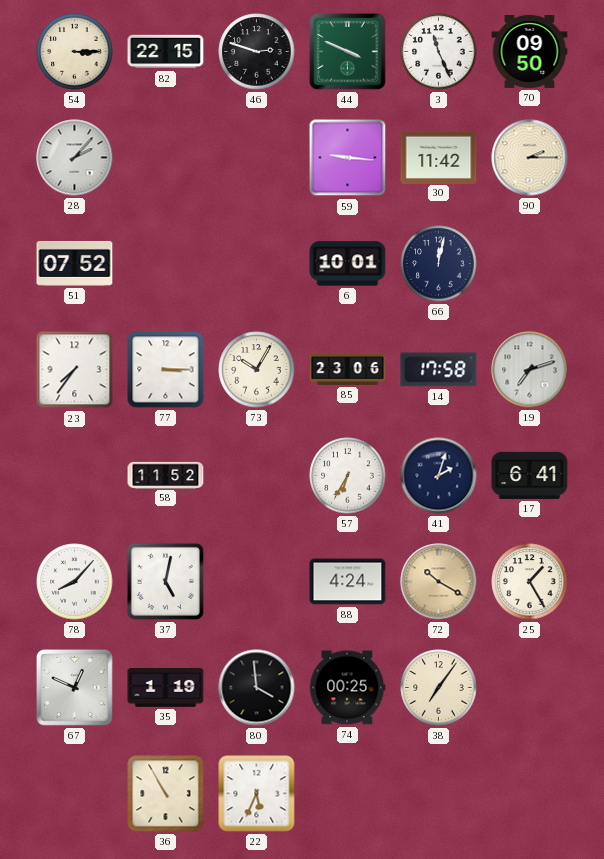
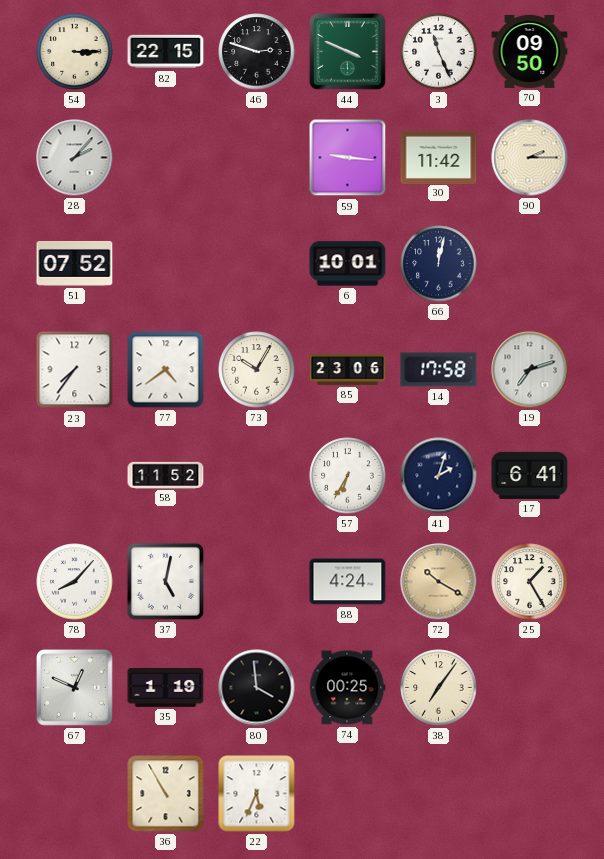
77: 3:15 -> 4:39
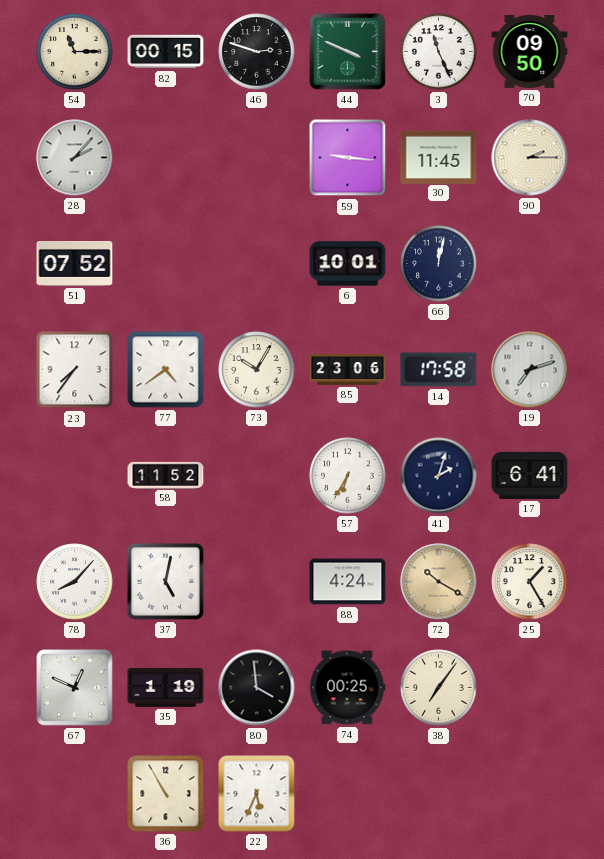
54: 3:15 -> 11:15
82: 22:15 -> 00:15
30: 11:42 -> 11:45
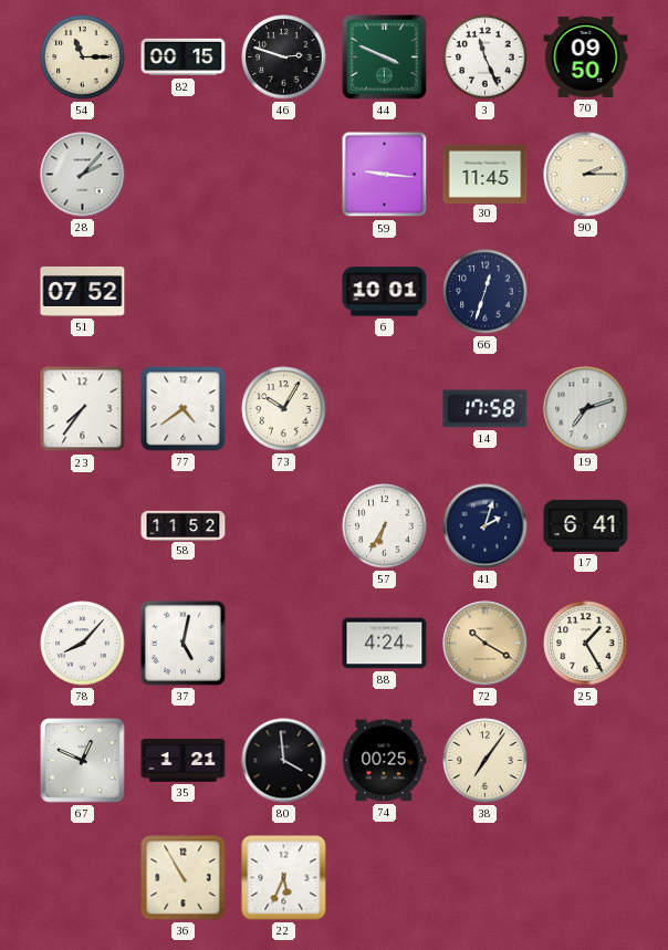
66: 12:02 -> 12:33
85: 23:06 -> none
35: 1:19 -> 1:21
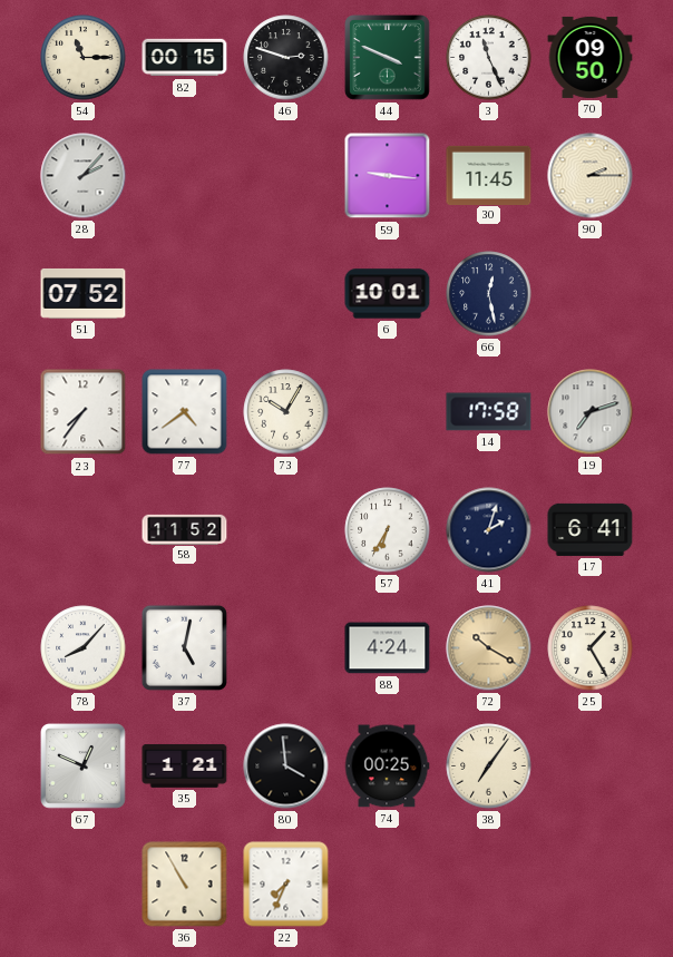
66: 12:33 -> 12:28
22: 5:34 -> 7:34
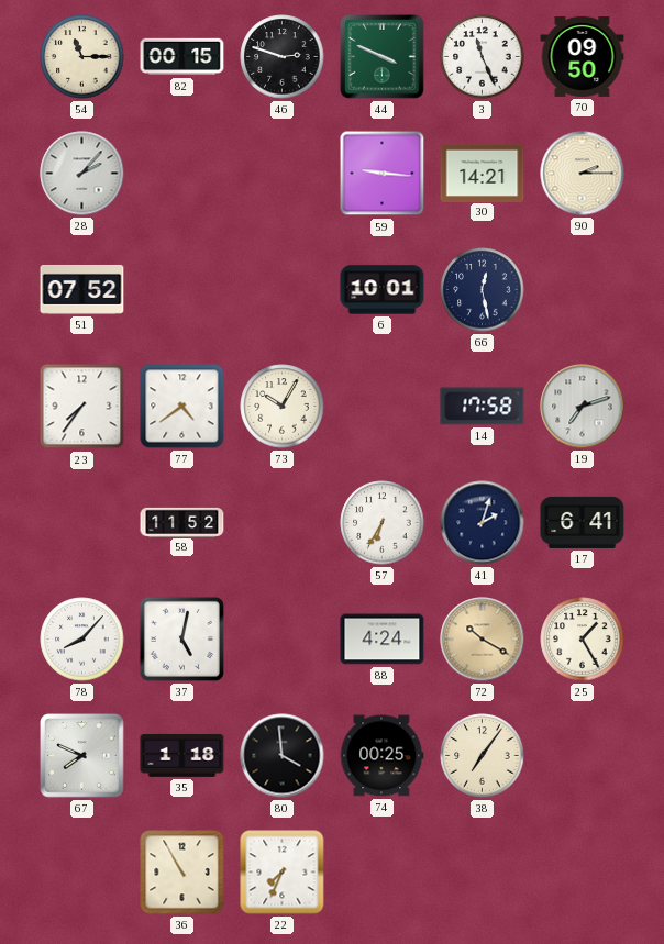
30: 11:45 -> 14:21
67: 12:49 -> 7:49
35: 1:21 -> 1:18
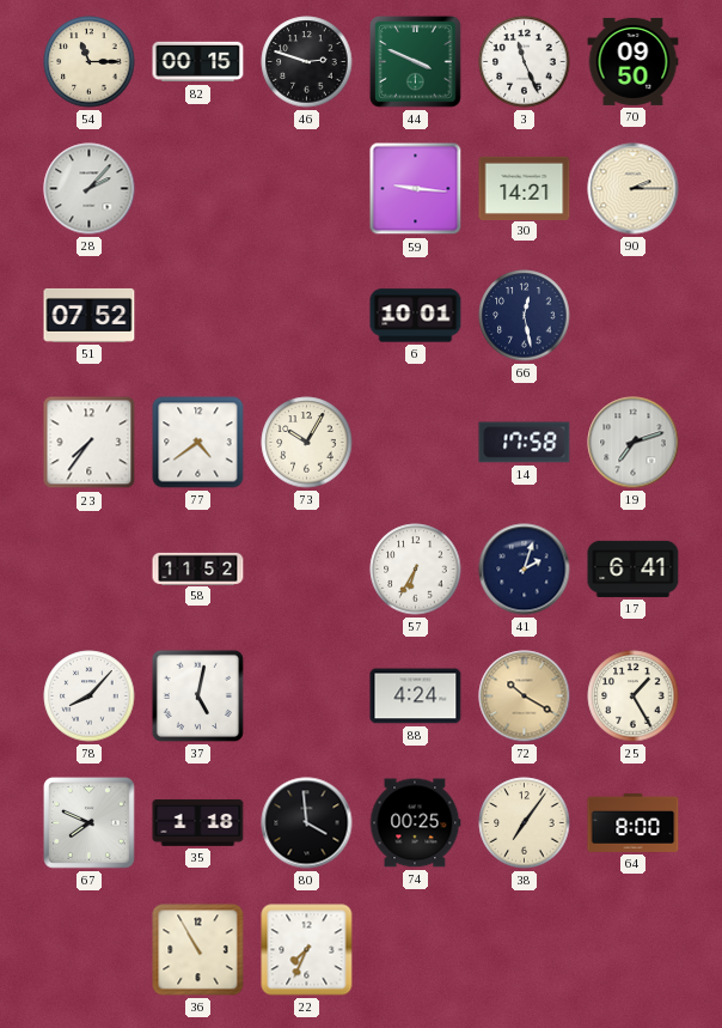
64: none -> 8:00
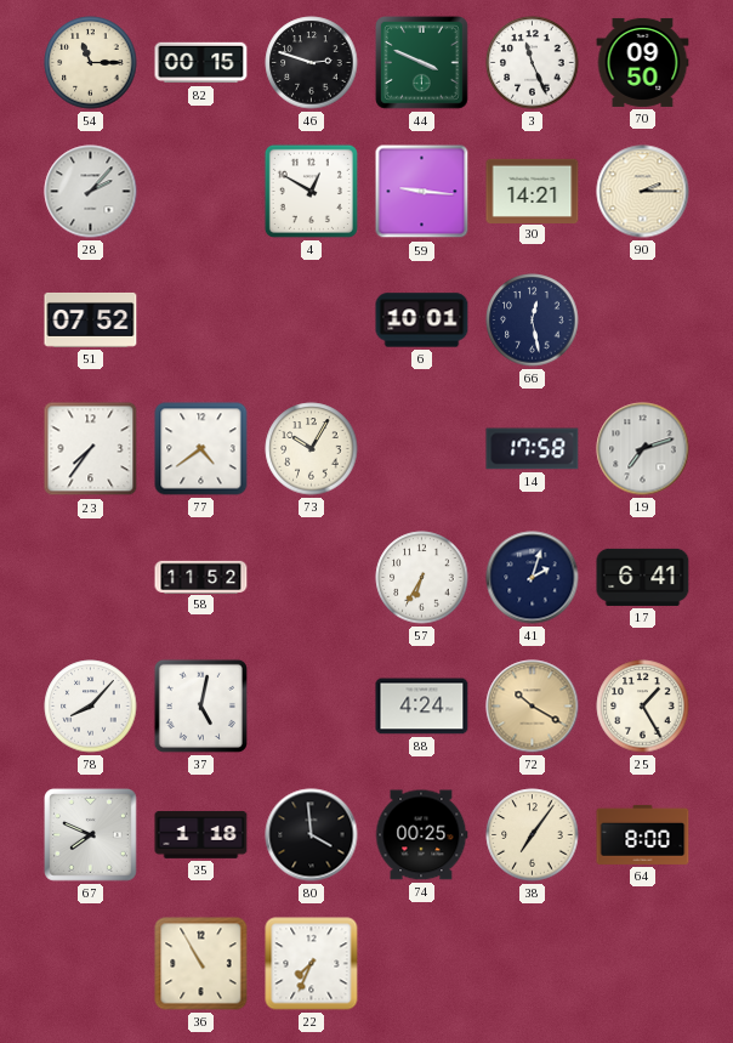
4: none -> 12:50
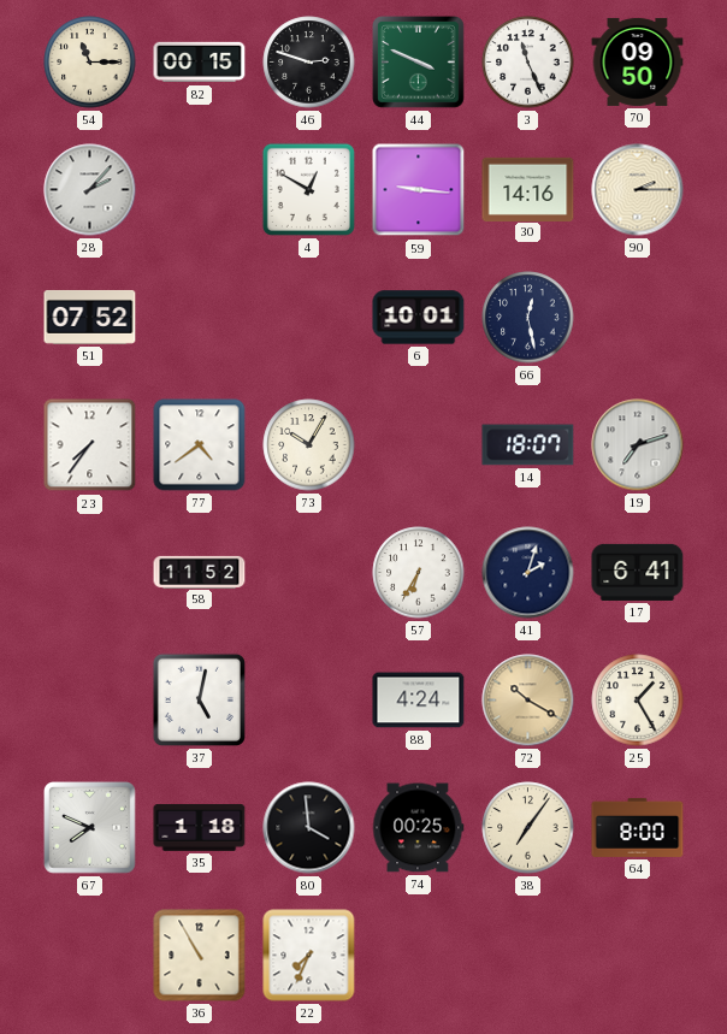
30: 14:21 -> 14:16
14: 17:58 -> 18:07
78: 8:07 -> none
